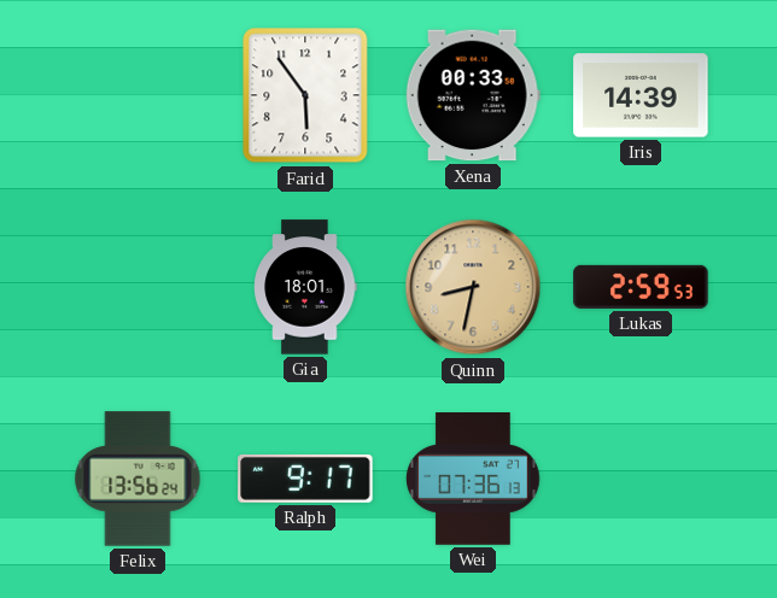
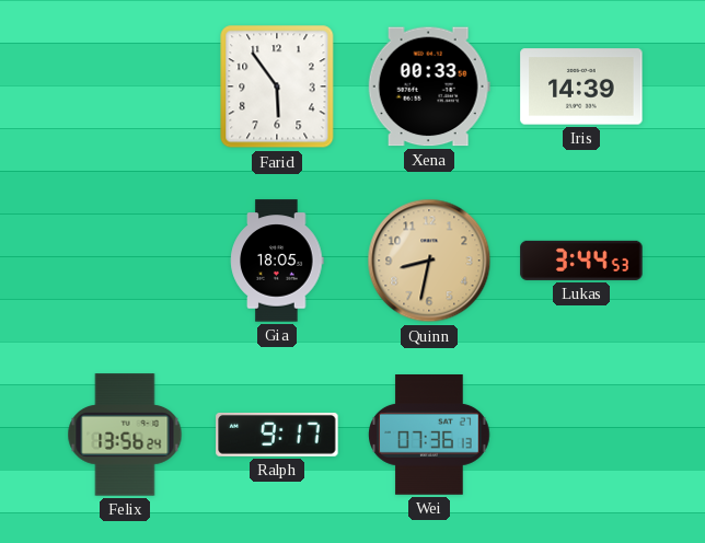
Gia: 18:01 -> 18:05
Lukas: 2:59 -> 3:44
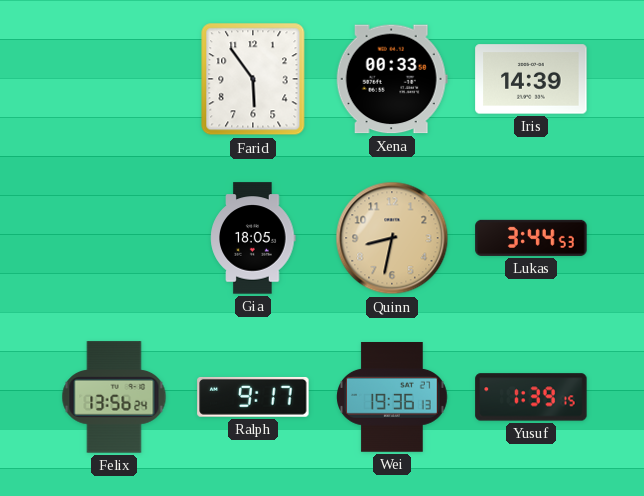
Wei: 07:36 -> 19:36
Yusuf: none -> 1:39
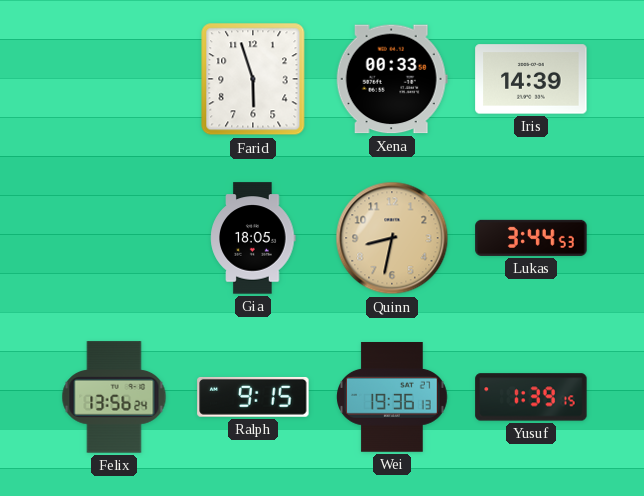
Farid: 5:54 -> 5:57
Ralph: 9:17 -> 9:15
